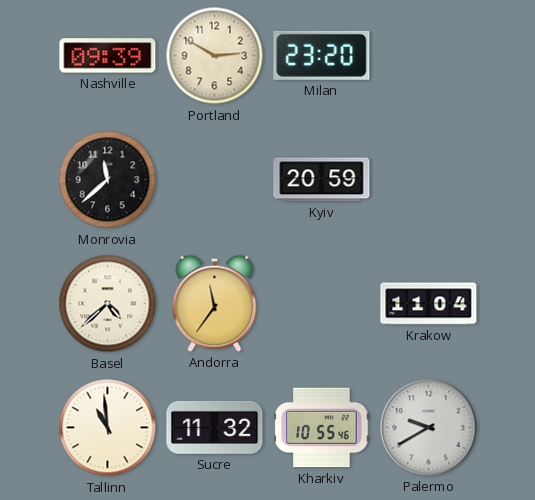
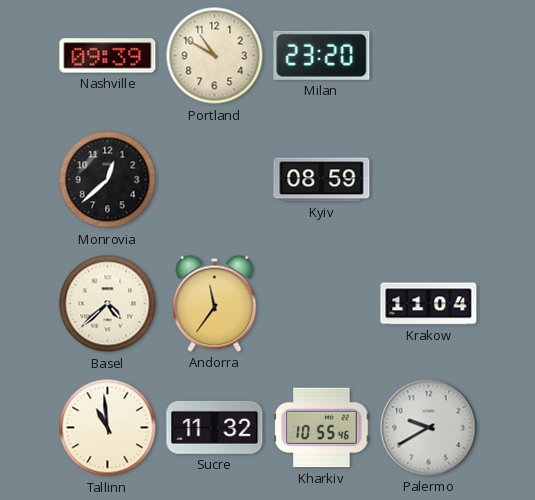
Portland: 2:50 -> 10:50
Monrovia: 11:38 -> 12:38
Kyiv: 20:59 -> 08:59
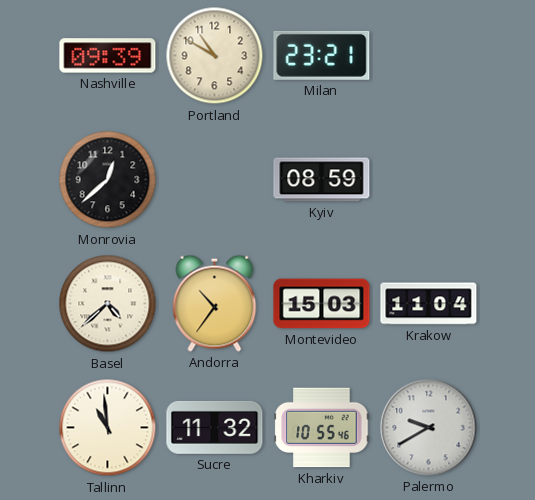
Milan: 23:20 -> 23:21
Andorra: 11:36 -> 10:36
Montevideo: none -> 15:03
